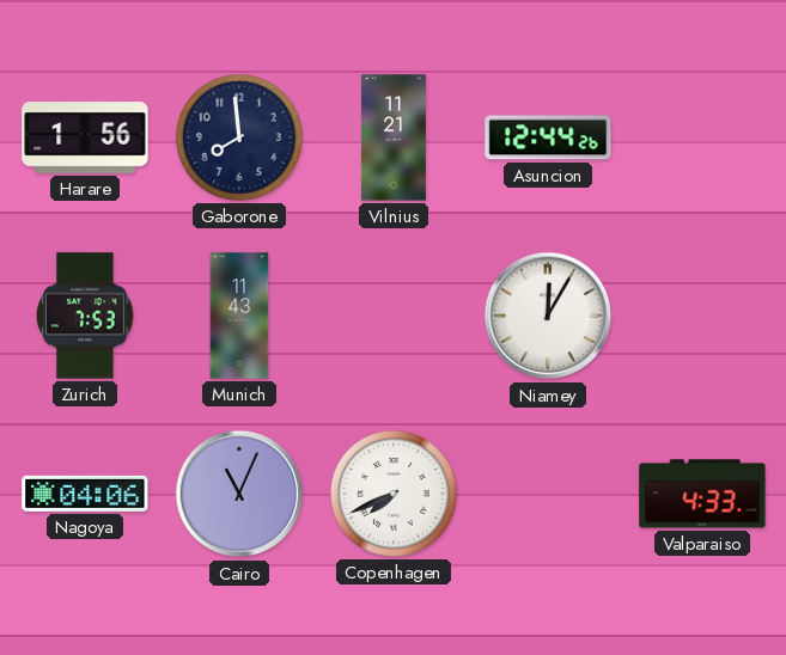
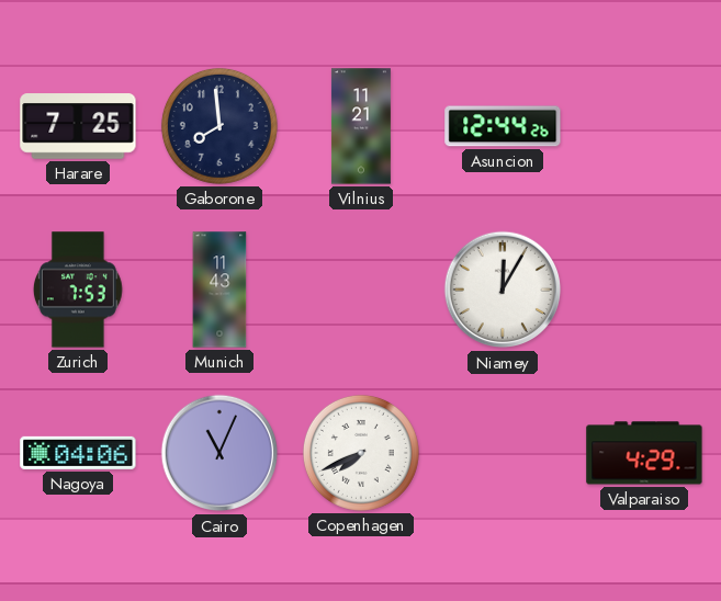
Harare: 1:56 -> 7:25
Valparaiso: 4:33 -> 4:29
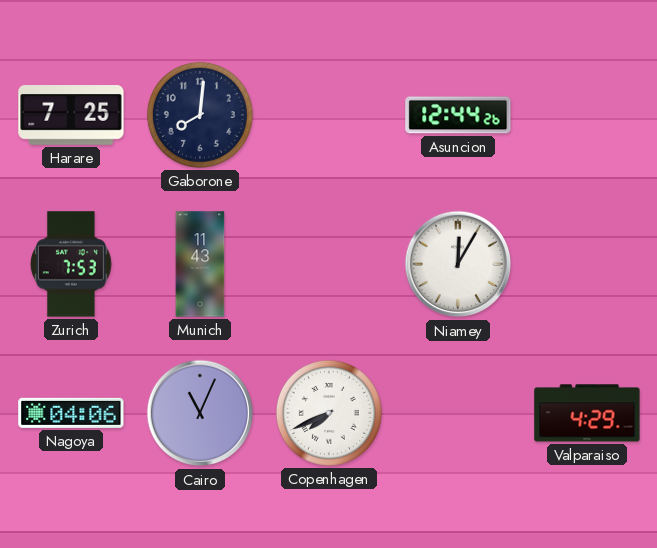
Gaborone: 7:59 -> 8:01
Vilnius: 11:21 -> none
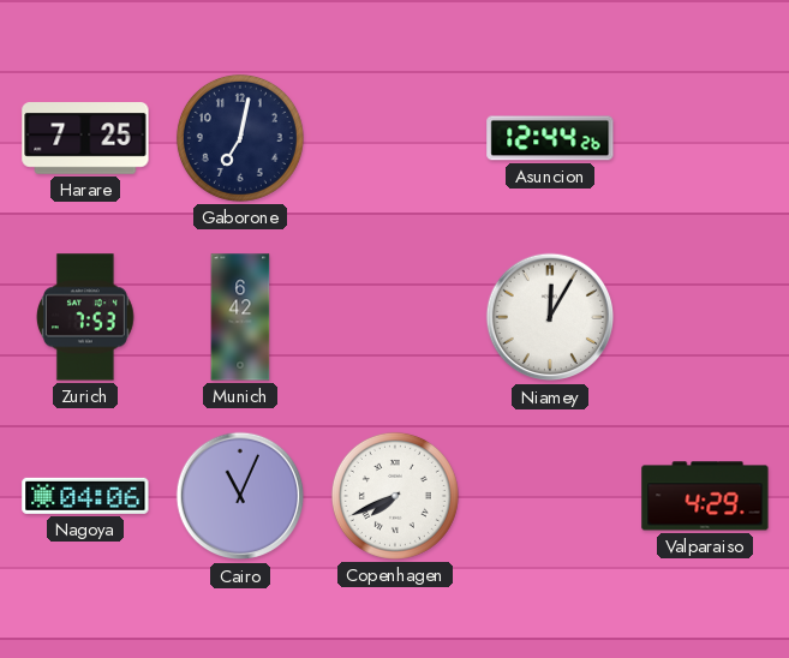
Gaborone: 8:01 -> 7:02
Munich: 11:43 -> 6:42
